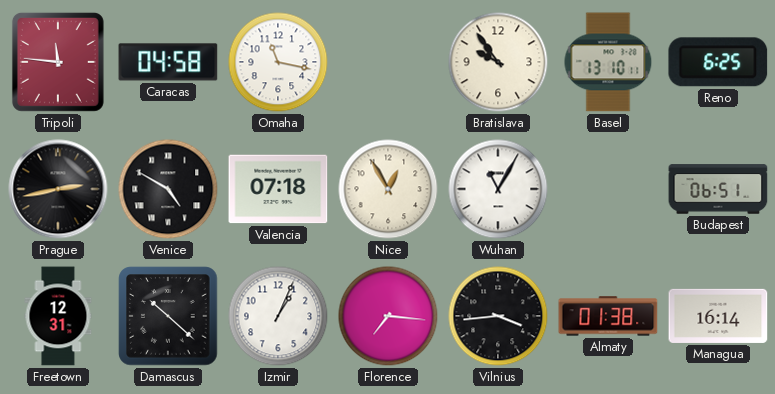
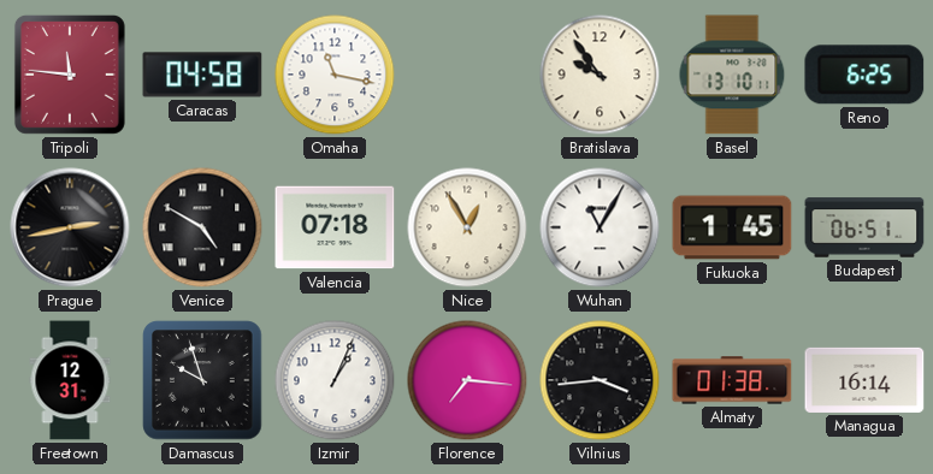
Fukuoka: none -> 1:45
Damascus: 10:22 -> 9:57
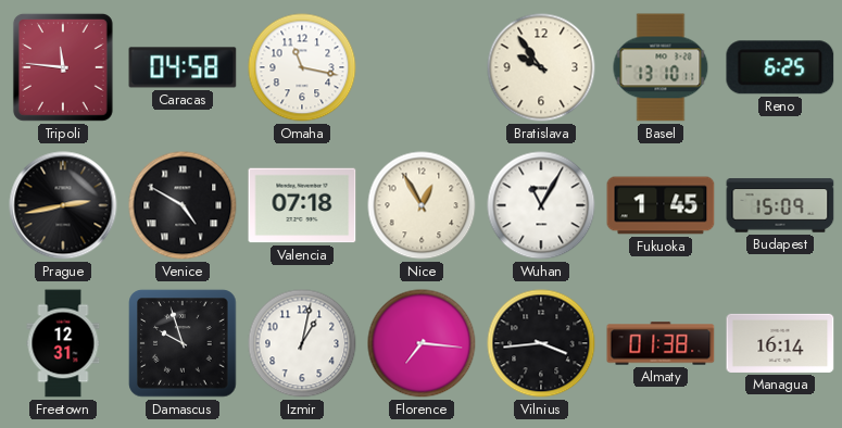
Budapest: 06:51 -> 15:09
Izmir: 1:04 -> 1:02
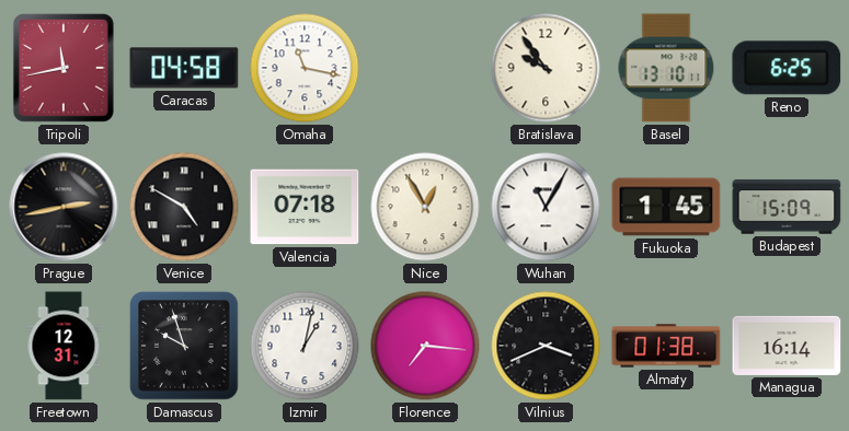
Tripoli: 11:46 -> 11:43
Vilnius: 3:44 -> 3:41
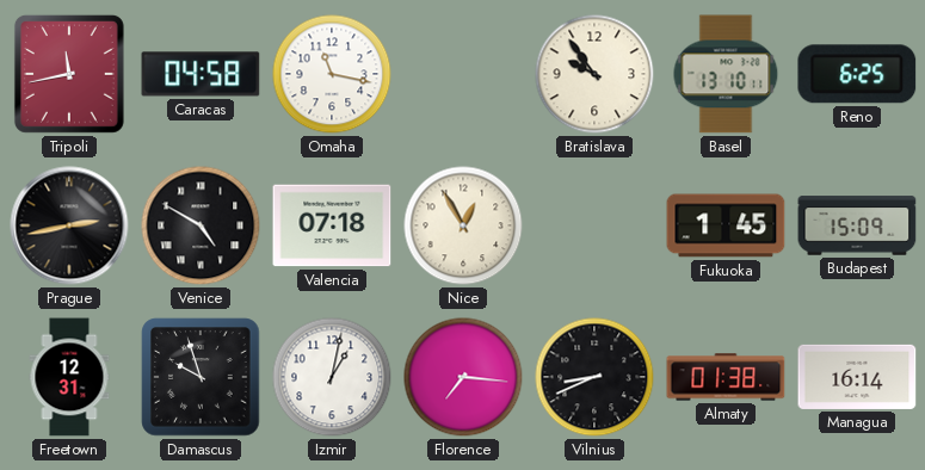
Wuhan: 11:05 -> none
Vilnius: 3:41 -> 8:41
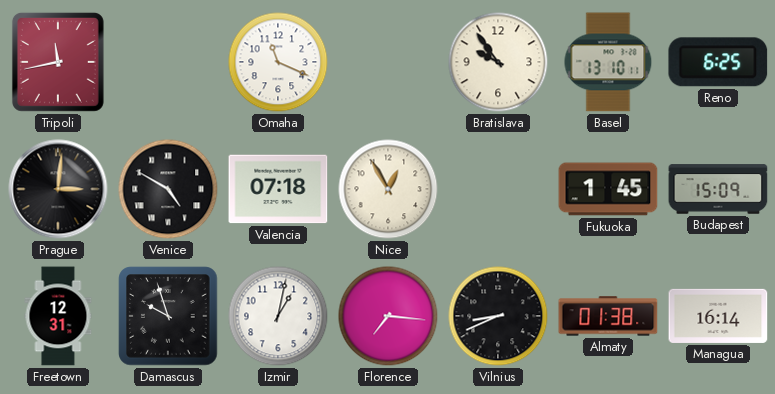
Caracas: 04:58 -> none
Omaha: 11:17 -> 11:19
Prague: 2:43 -> 3:01
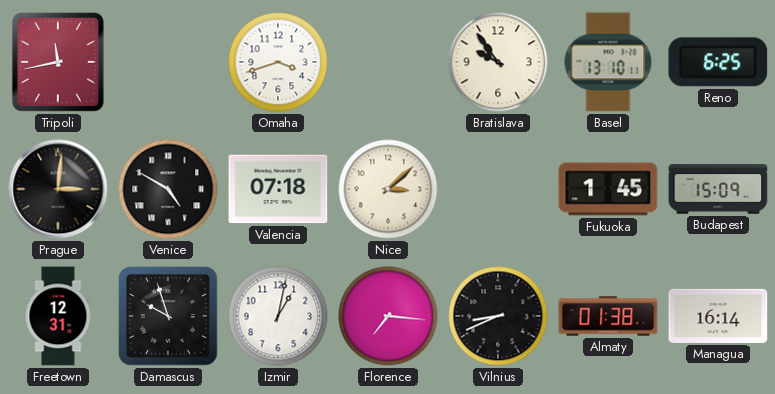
Omaha: 11:19 -> 3:42
Nice: 12:55 -> 3:08
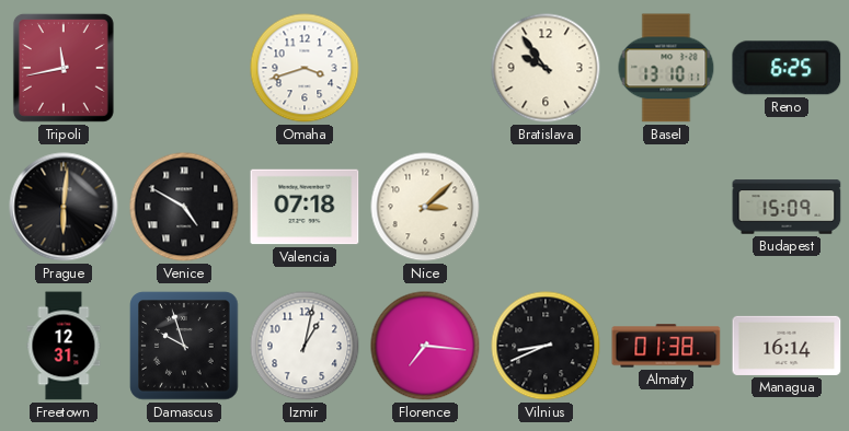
Prague: 3:01 -> 6:01
Fukuoka: 1:45 -> none
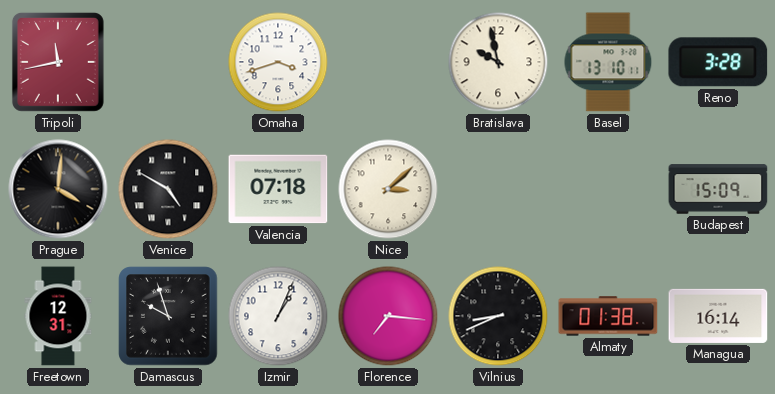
Bratislava: 9:54 -> 9:58
Reno: 6:25 -> 3:28
Prague: 6:01 -> 4:01
Izmir: 1:02 -> 1:04
